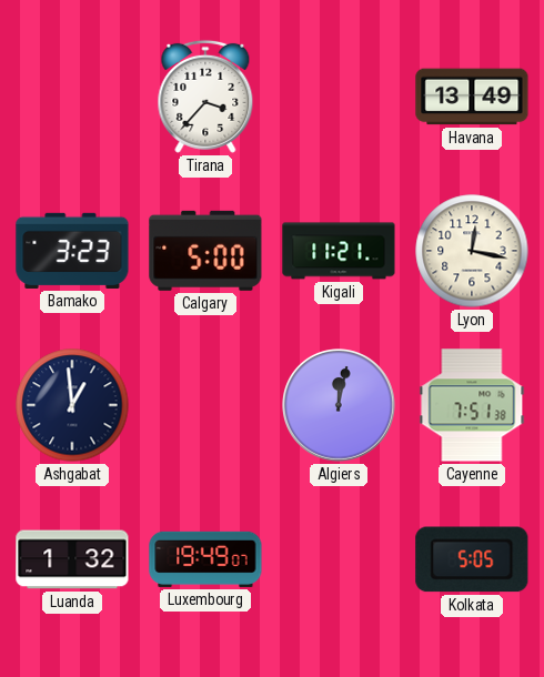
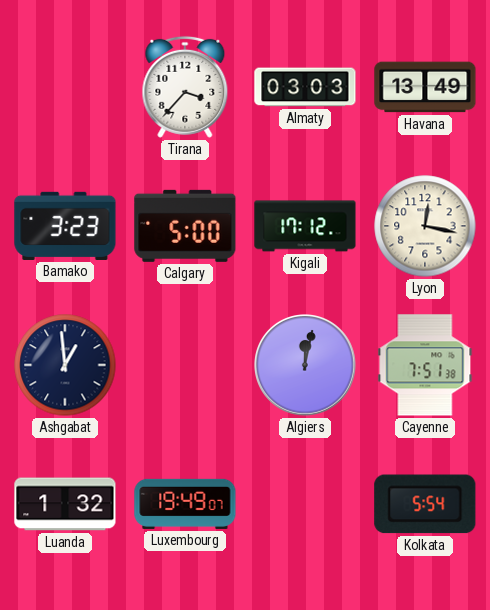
Almaty: none -> 03:03
Kigali: 11:21 -> 17:12
Kolkata: 5:05 -> 5:54
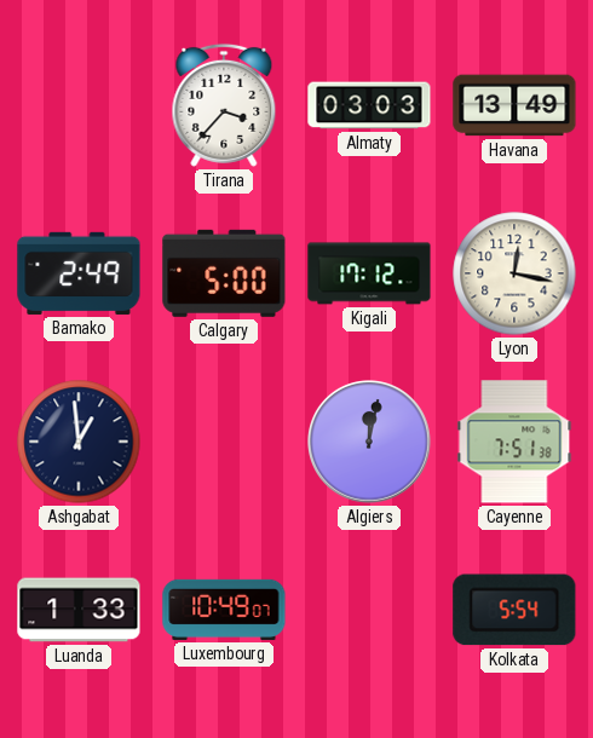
Bamako: 3:23 -> 2:49
Luanda: 1:32 -> 1:33
Luxembourg: 19:49 -> 10:49
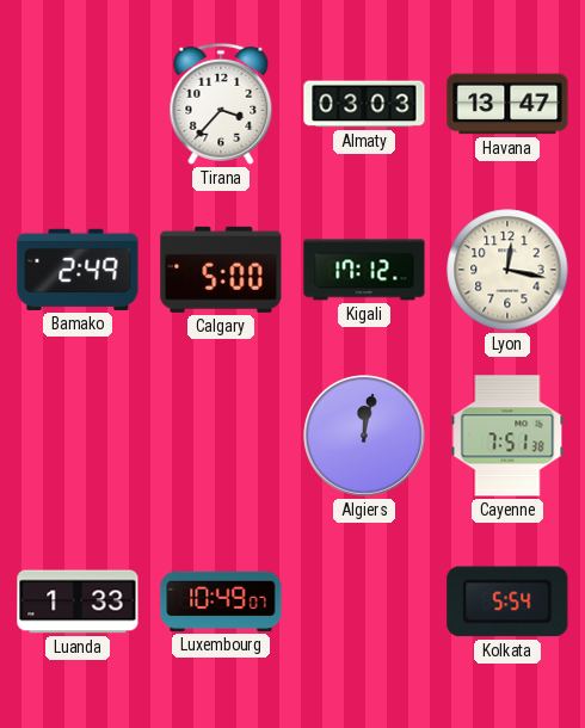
Havana: 13:49 -> 13:47
Ashgabat: 12:59 -> none
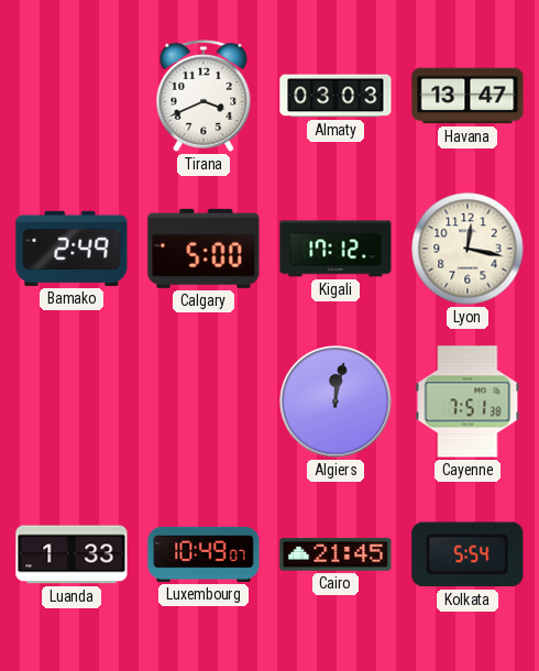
Tirana: 3:37 -> 3:41
Cairo: none -> 21:45
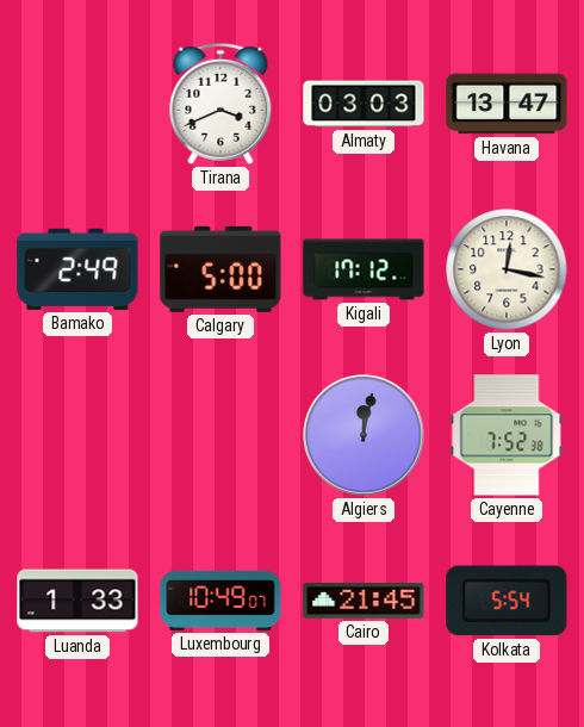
Cayenne: 7:51 -> 7:52
